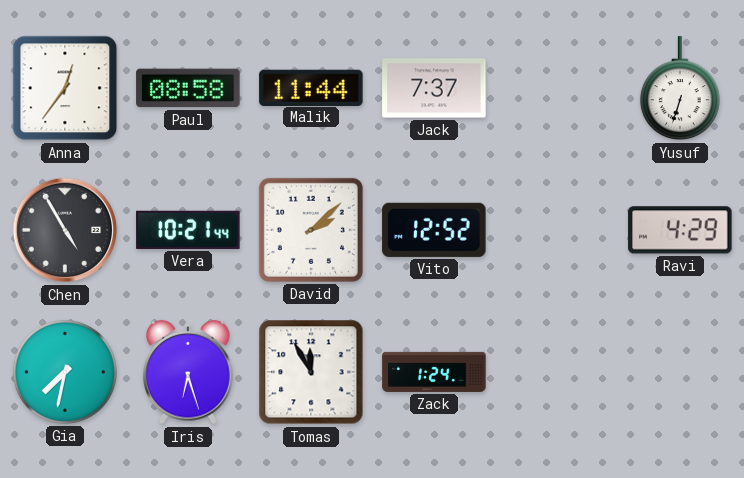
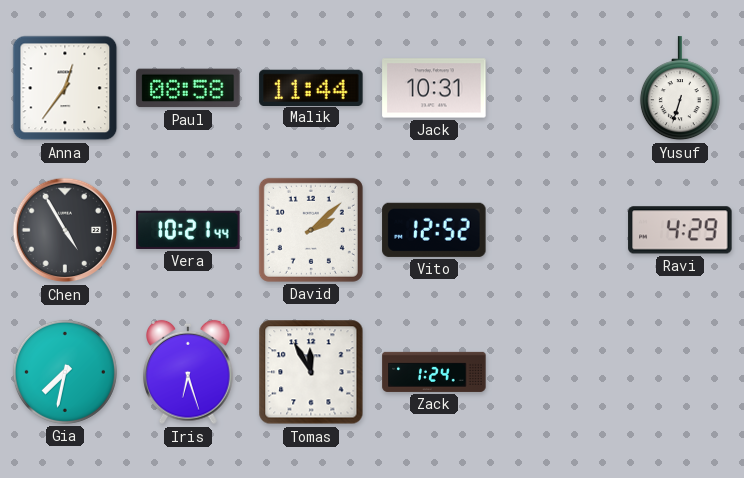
Jack: 7:37 -> 10:31
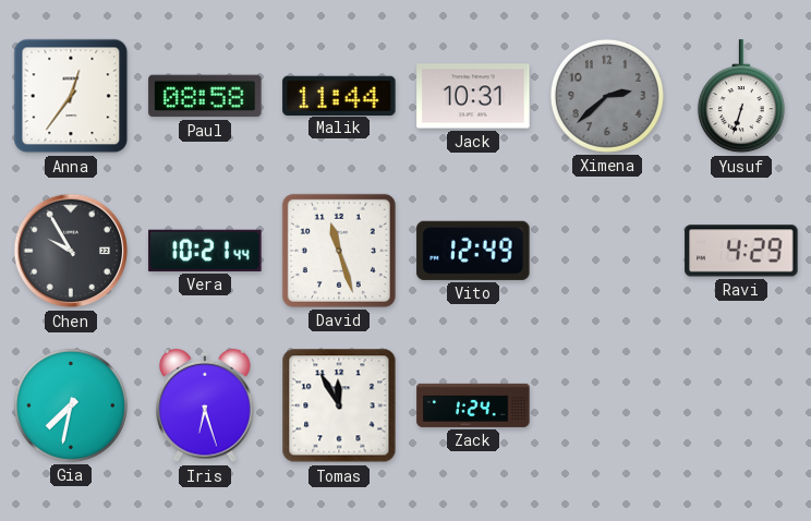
Ximena: none -> 2:38
Chen: 4:55 -> 9:55
David: 2:08 -> 11:27
Vito: 12:52 -> 12:49
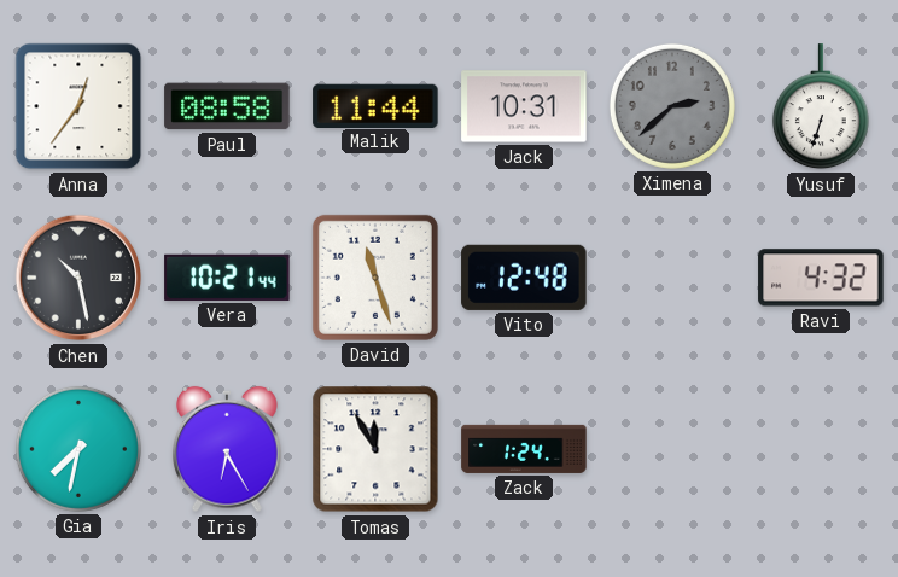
Chen: 9:55 -> 10:28
Vito: 12:49 -> 12:48
Ravi: 4:29 -> 4:32
Iris: 6:27 -> 6:25
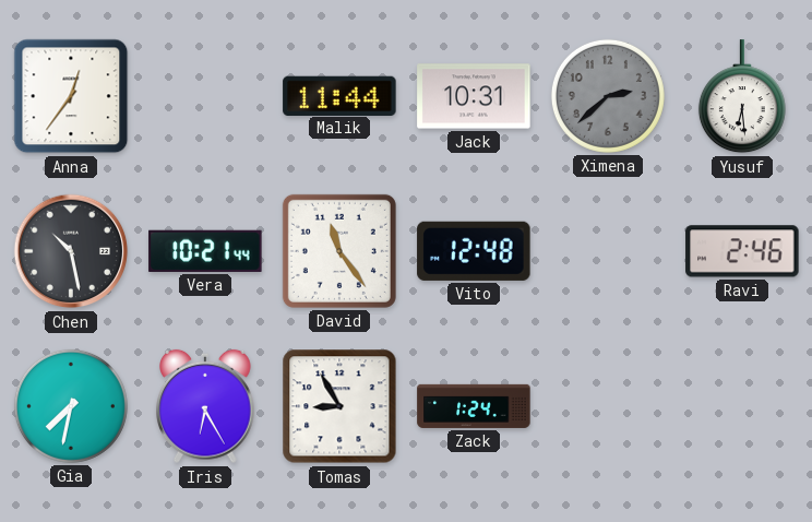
Paul: 08:58 -> none
Yusuf: 6:33 -> 6:29
David: 11:27 -> 11:24
Ravi: 4:32 -> 2:46
Tomas: 11:55 -> 8:55
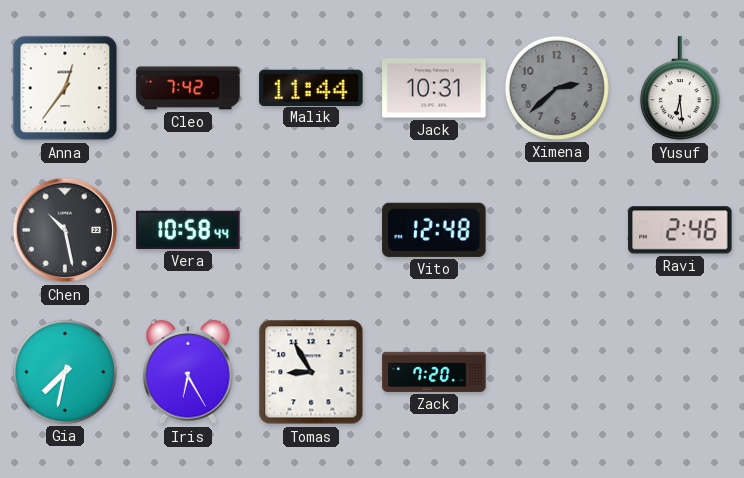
Cleo: none -> 7:42
Vera: 10:21 -> 10:58
David: 11:24 -> none
Zack: 1:24 -> 7:20
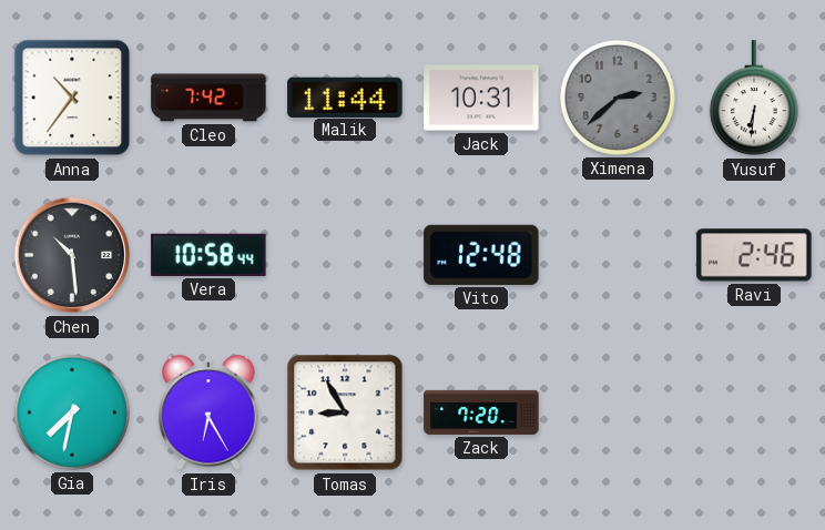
Anna: 12:36 -> 10:36
Yusuf: 6:29 -> 6:31
Chen: 10:28 -> 10:29
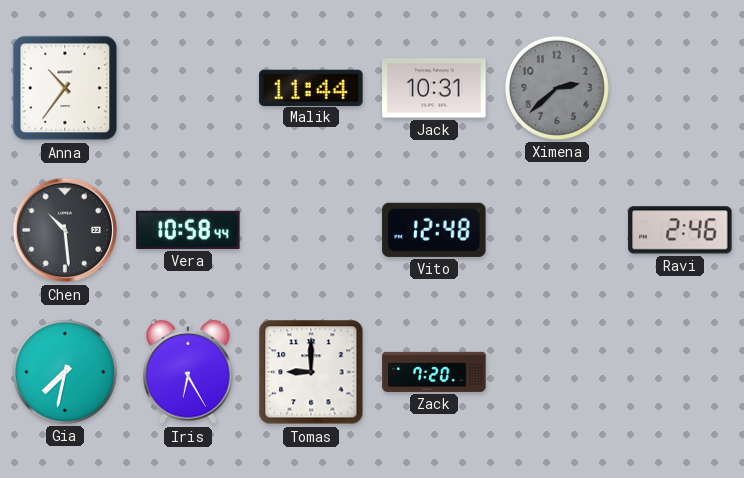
Cleo: 7:42 -> none
Yusuf: 6:31 -> none
Tomas: 8:55 -> 9:00
